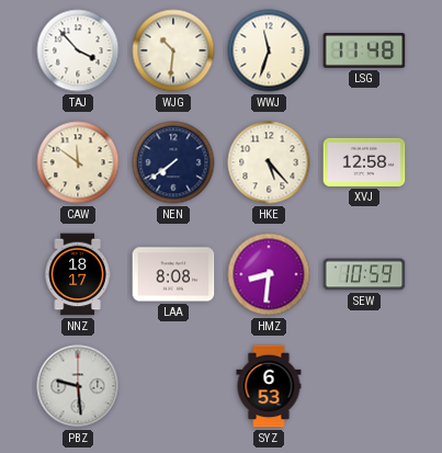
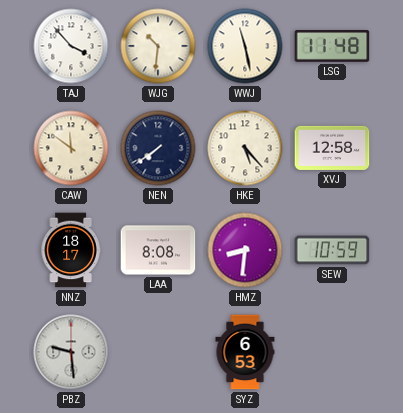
WWJ: 11:33 -> 11:28
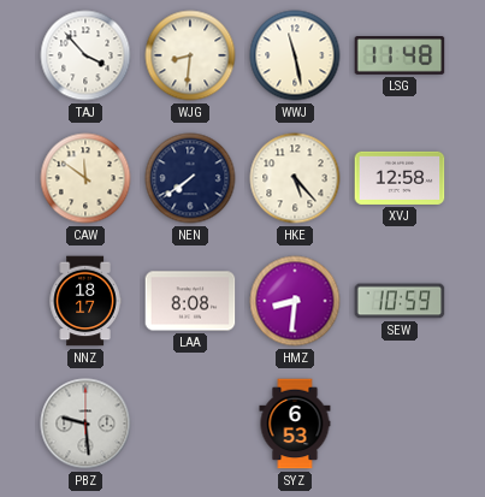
WJG: 10:31 -> 8:31
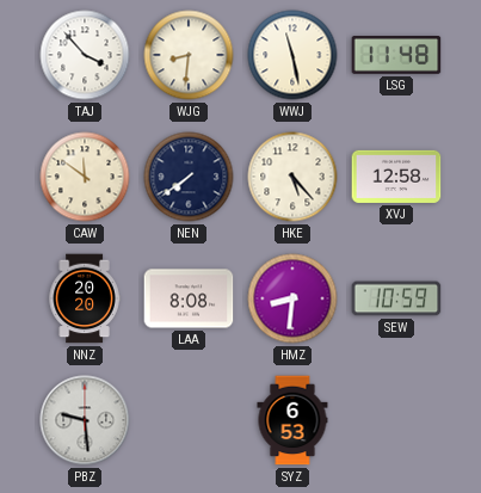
NNZ: 18:17 -> 20:20
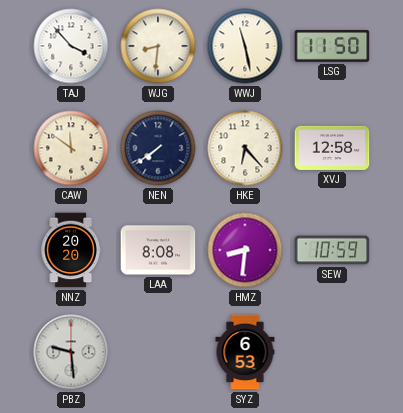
LSG: 11:48 -> 11:50
HKE: 5:23 -> 6:23
